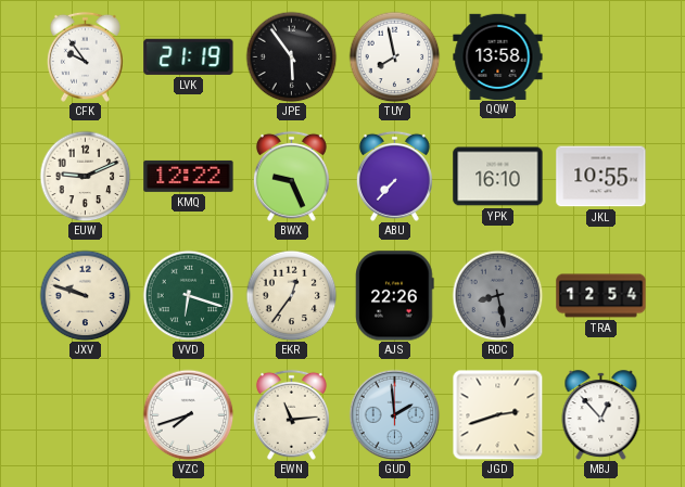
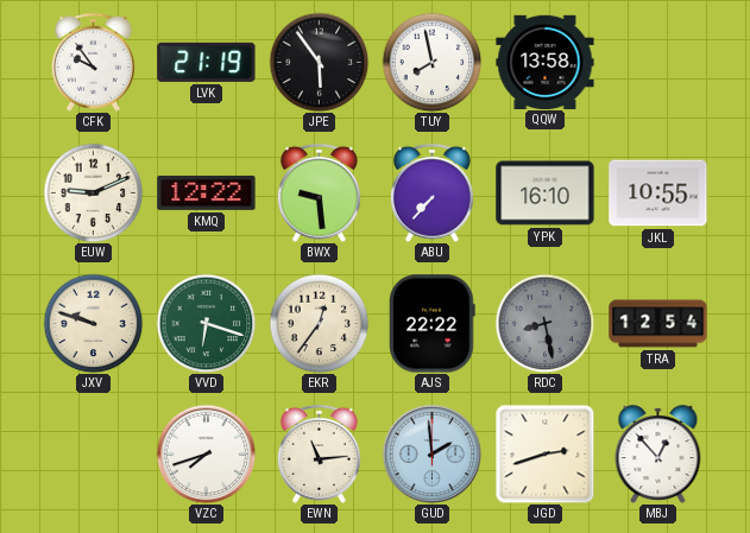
BWX: 9:26 -> 9:29
AJS: 22:26 -> 22:22
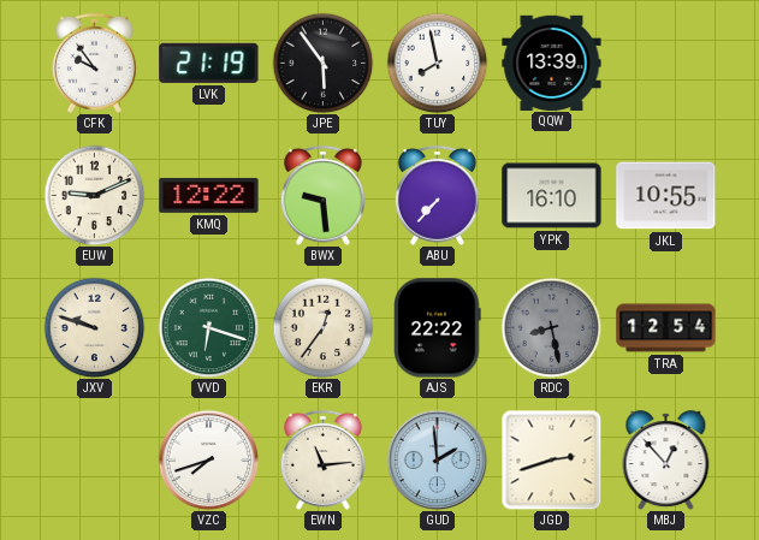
QQW: 13:58 -> 13:39
